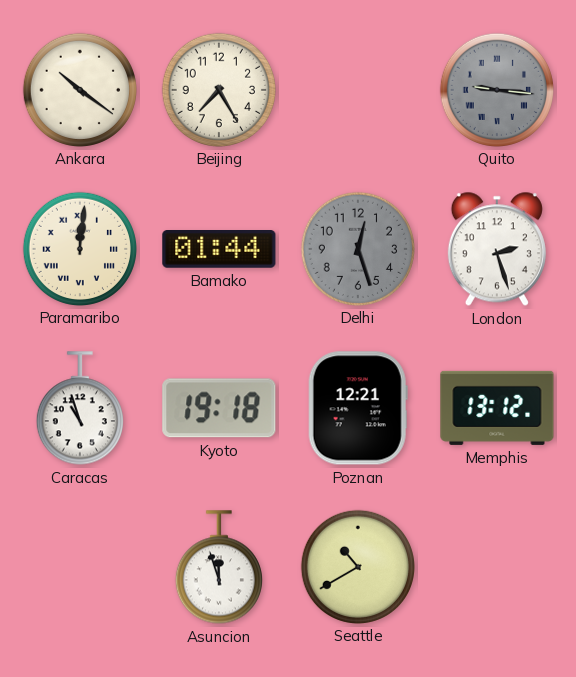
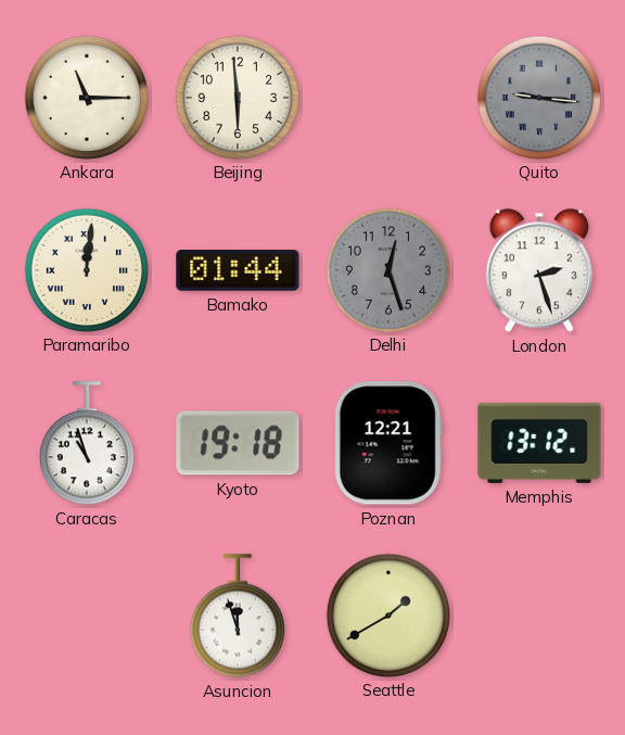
Ankara: 10:21 -> 11:15
Beijing: 7:25 -> 5:59
Seattle: 10:40 -> 1:40
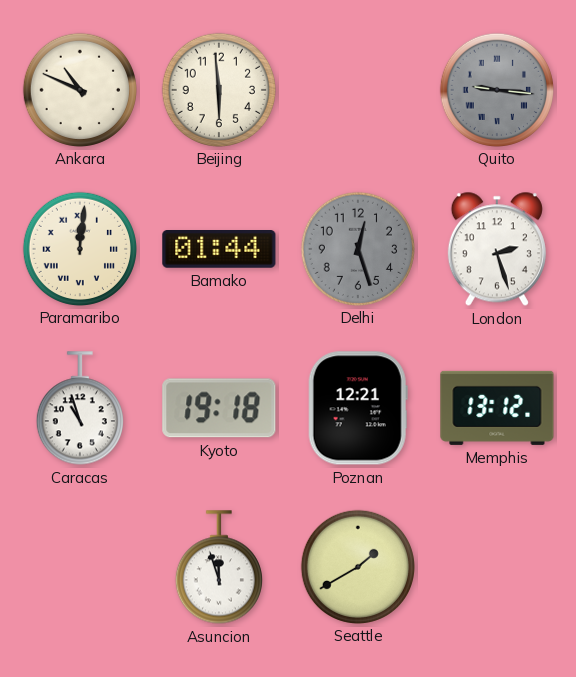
Ankara: 11:15 -> 10:49
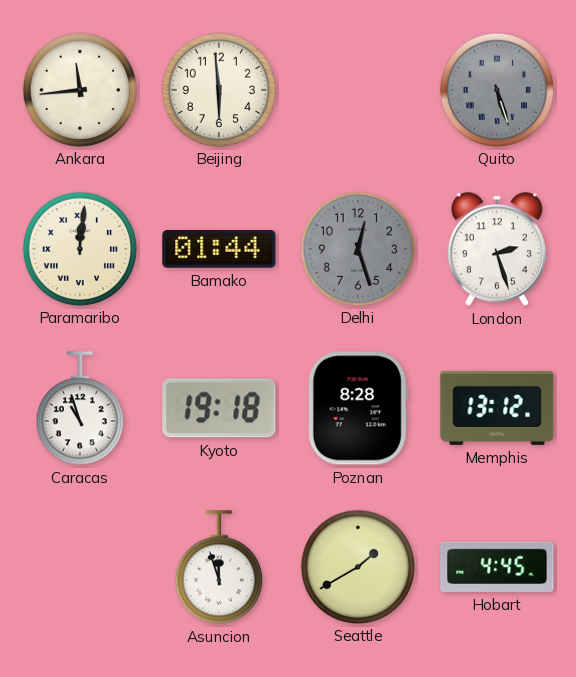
Ankara: 10:49 -> 11:44
Quito: 9:16 -> 5:27
Poznan: 12:21 -> 8:28
Hobart: none -> 4:45
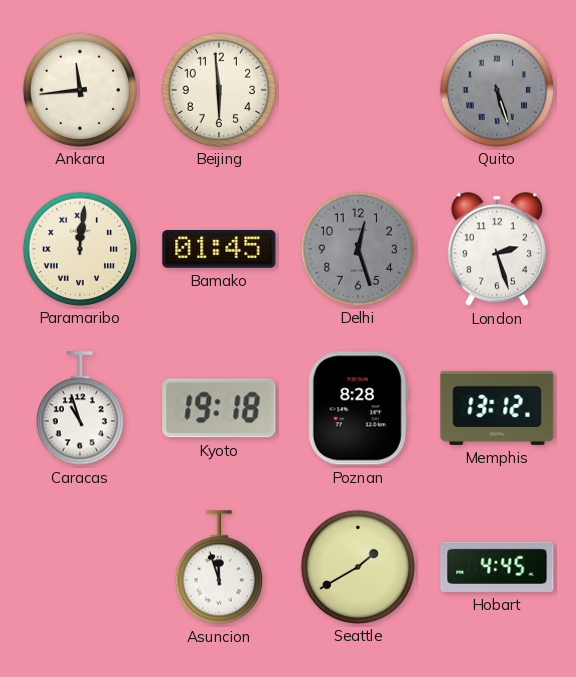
Bamako: 01:44 -> 01:45
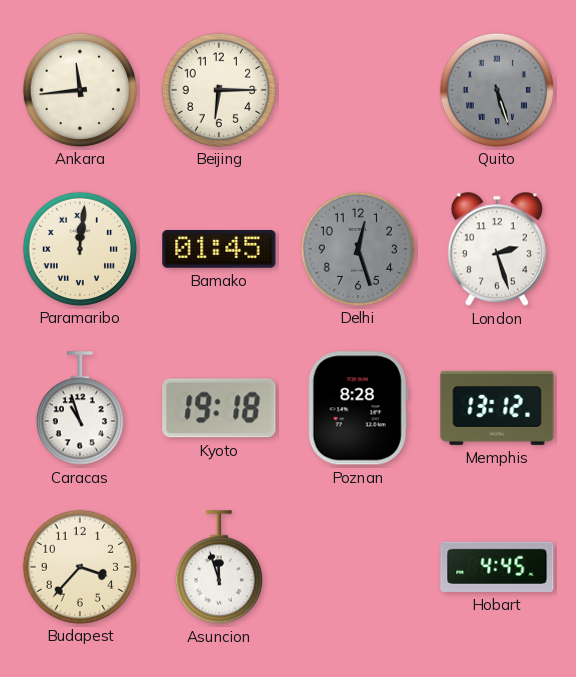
Beijing: 5:59 -> 6:15
Budapest: none -> 3:37
Seattle: 1:40 -> none
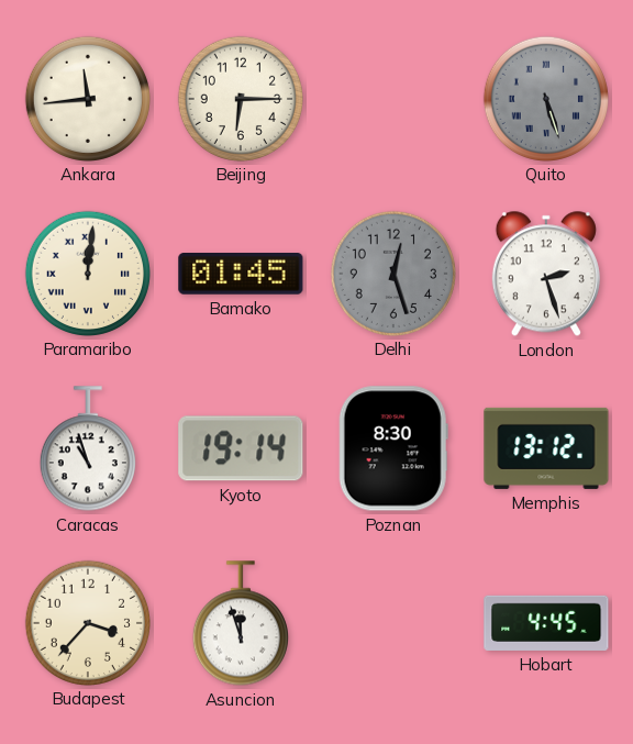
Kyoto: 19:18 -> 19:14
Poznan: 8:28 -> 8:30
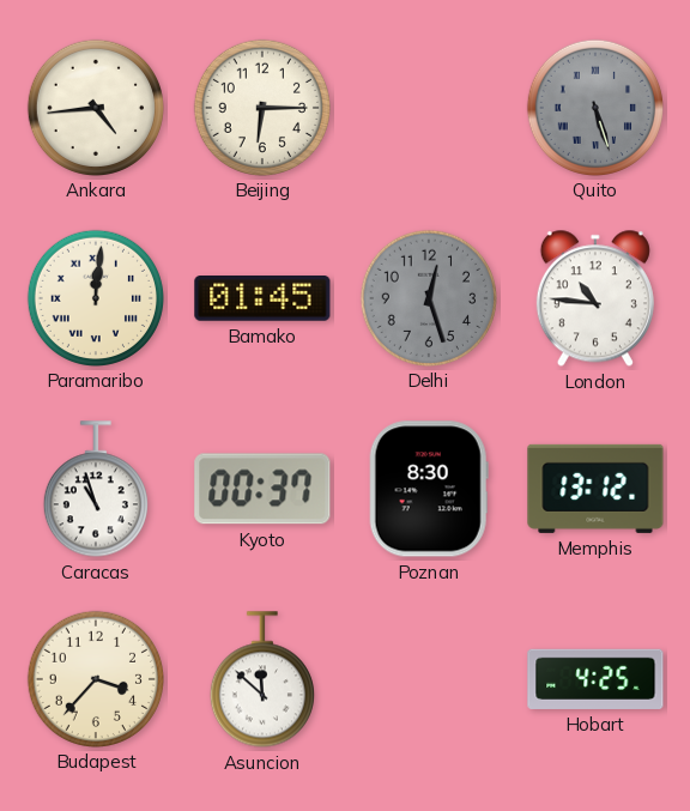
Ankara: 11:44 -> 4:44
London: 2:27 -> 10:46
Kyoto: 19:14 -> 00:37
Asuncion: 11:57 -> 11:52
Hobart: 4:45 -> 4:25
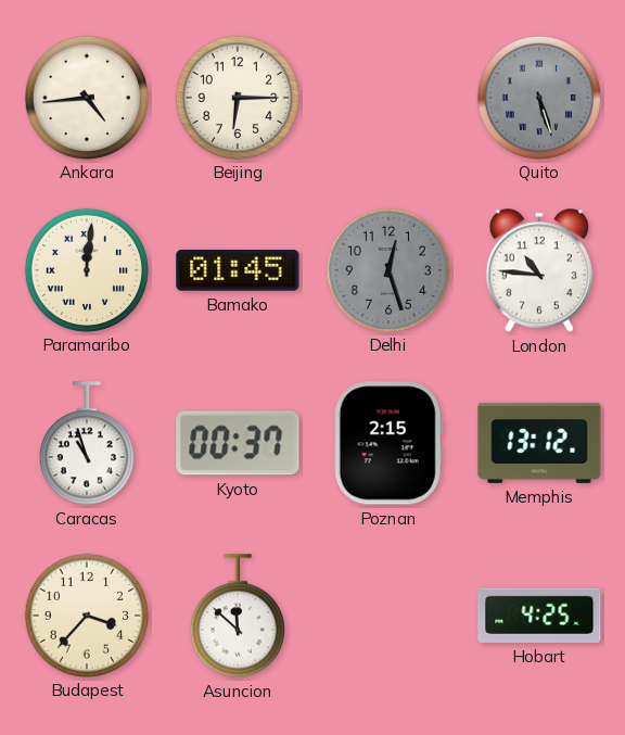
Poznan: 8:30 -> 2:15
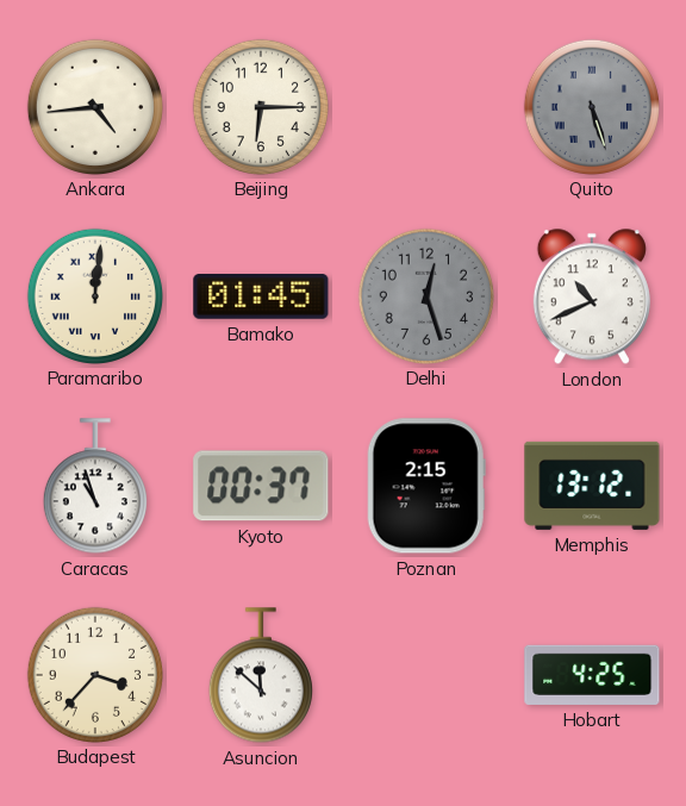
London: 10:46 -> 10:41
